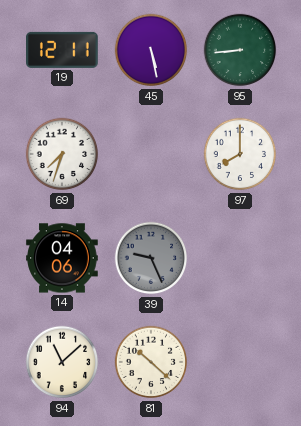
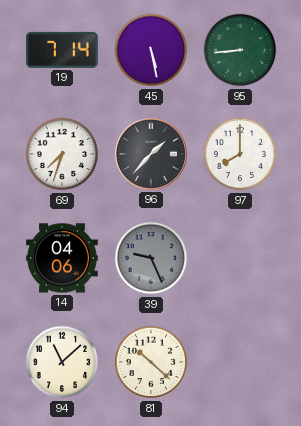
19: 12:11 -> 7:14
96: none -> 1:37
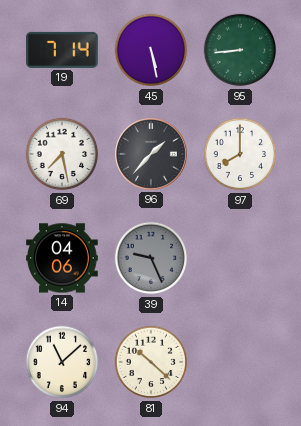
69: 7:33 -> 7:28
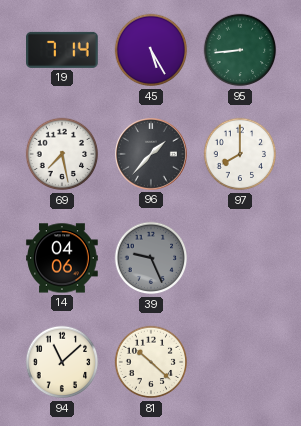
45: 5:28 -> 5:25
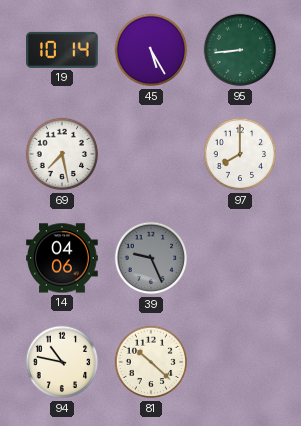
19: 7:14 -> 10:14
96: 1:37 -> none
94: 11:08 -> 10:47
